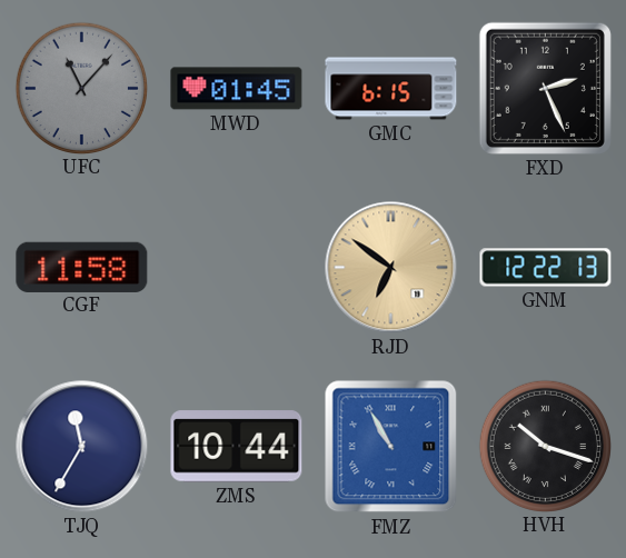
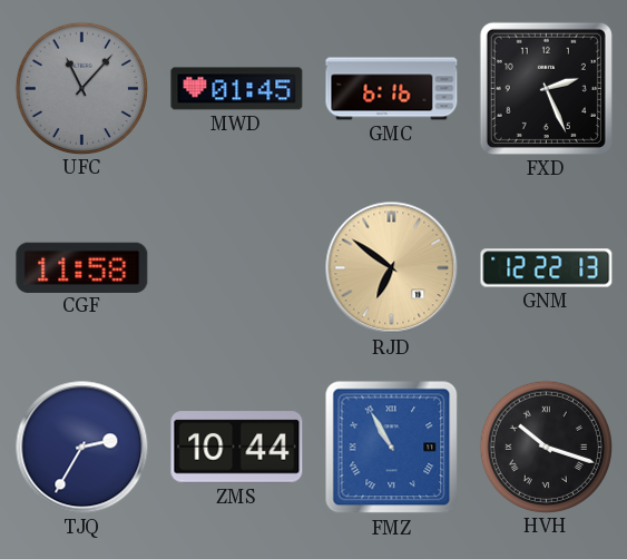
GMC: 6:15 -> 6:16
TJQ: 11:35 -> 2:35
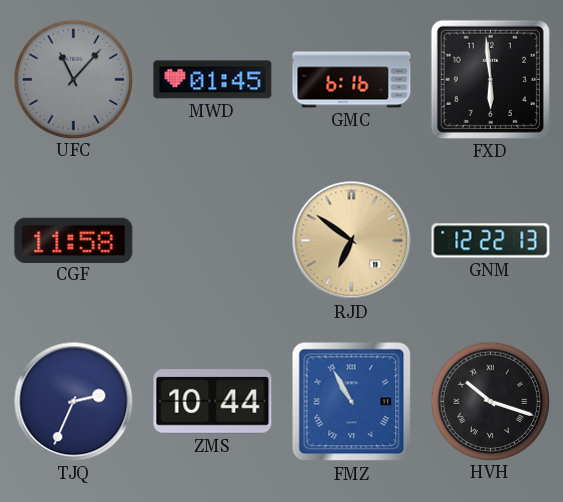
FXD: 2:26 -> 5:59
TJQ: 2:35 -> 2:34
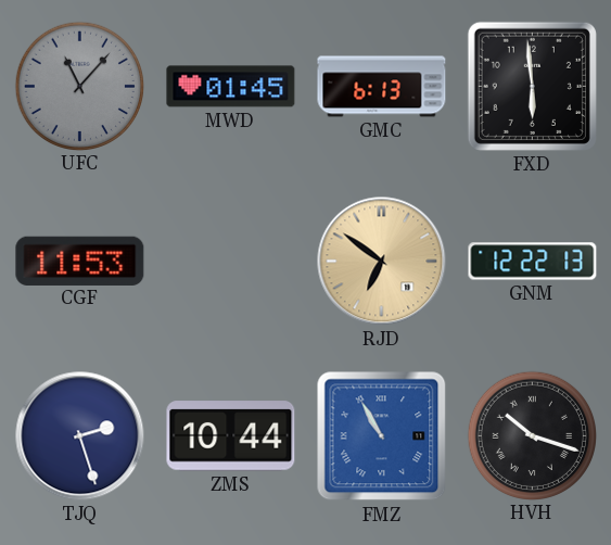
GMC: 6:16 -> 6:13
CGF: 11:58 -> 11:53
TJQ: 2:34 -> 2:27
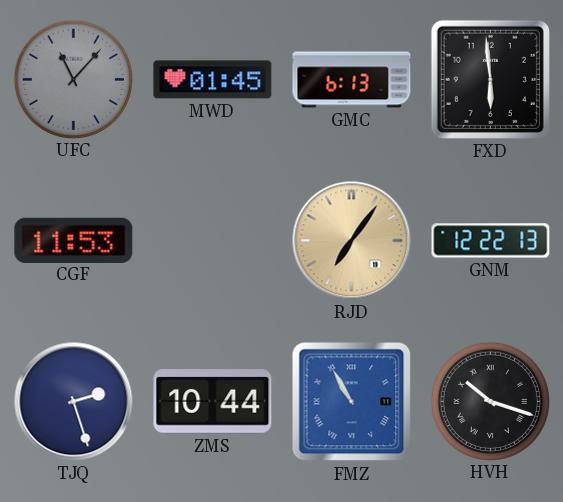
RJD: 6:51 -> 7:06
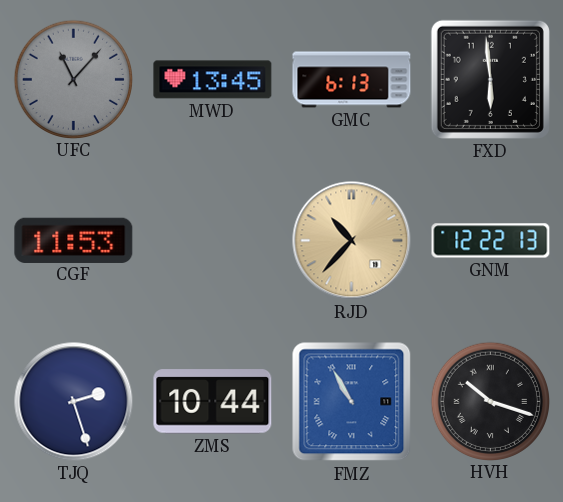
MWD: 01:45 -> 13:45
RJD: 7:06 -> 10:37
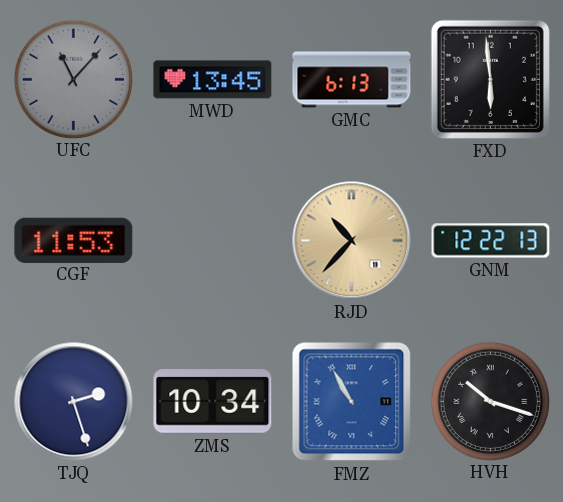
ZMS: 10:44 -> 10:34
